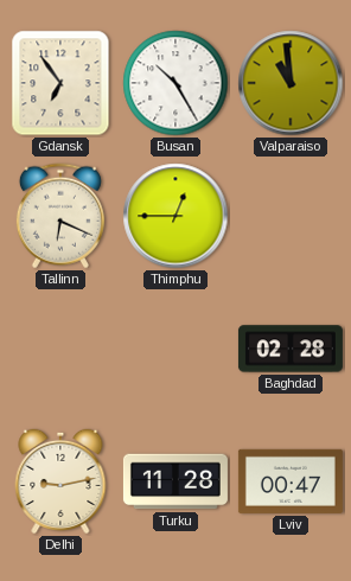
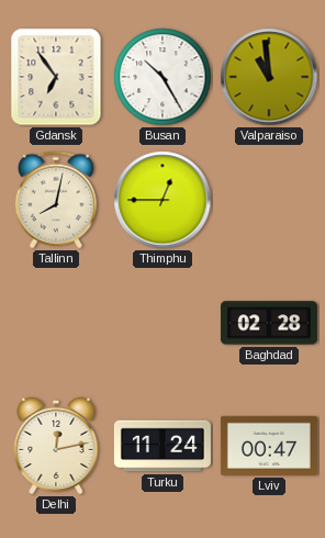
Tallinn: 6:19 -> 8:02
Delhi: 9:13 -> 12:13
Turku: 11:28 -> 11:24
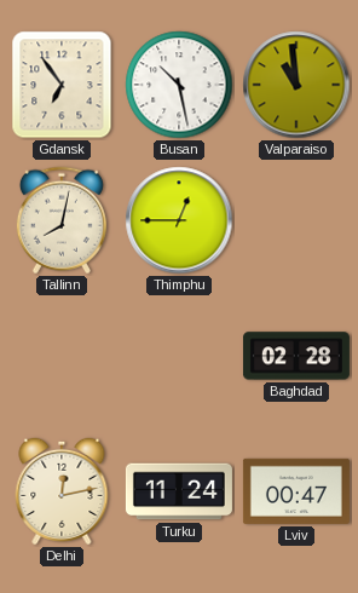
Busan: 10:25 -> 10:28
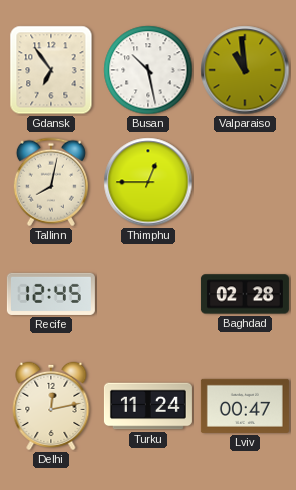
Recife: none -> 12:45
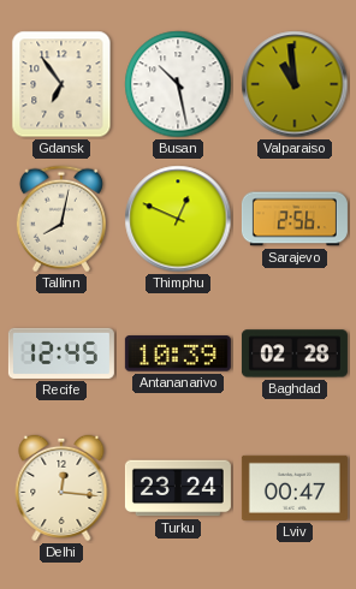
Thimphu: 12:45 -> 12:49
Sarajevo: none -> 2:56
Antananarivo: none -> 10:39
Delhi: 12:13 -> 12:16
Turku: 11:24 -> 23:24
